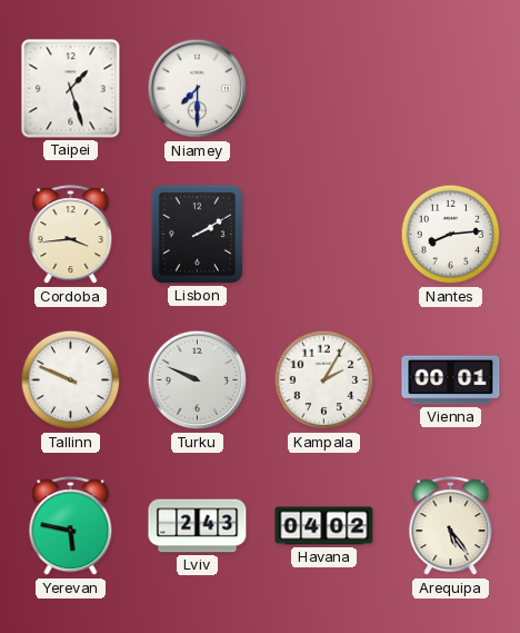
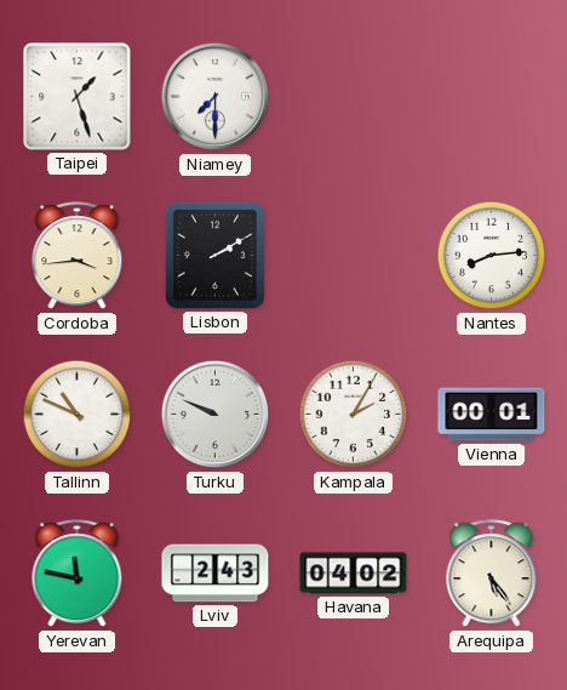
Tallinn: 9:49 -> 10:49
Yerevan: 5:47 -> 11:47
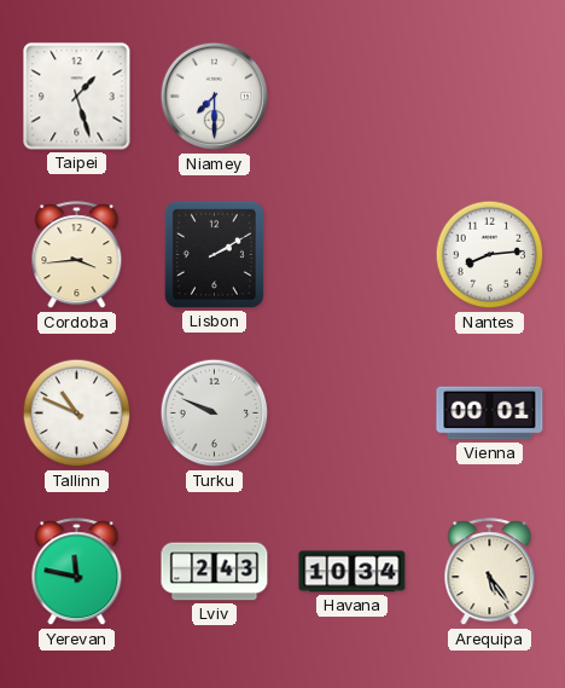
Kampala: 2:05 -> none
Havana: 04:02 -> 10:34
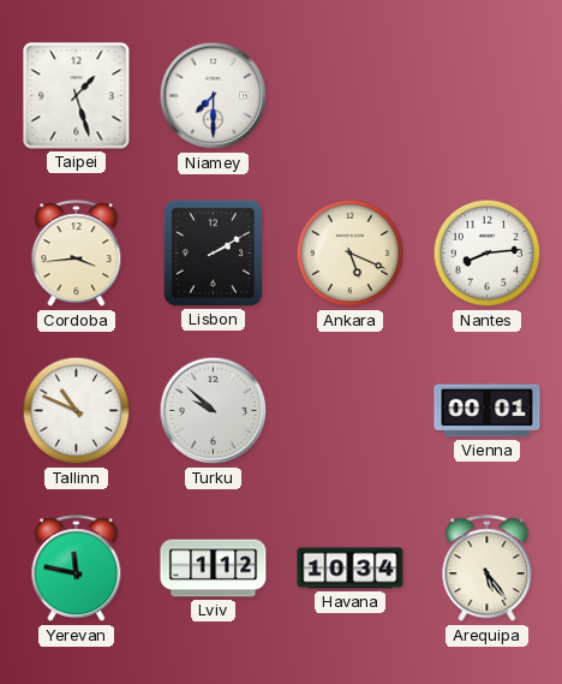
Ankara: none -> 5:19
Turku: 9:49 -> 9:52
Lviv: 2:43 -> 1:12
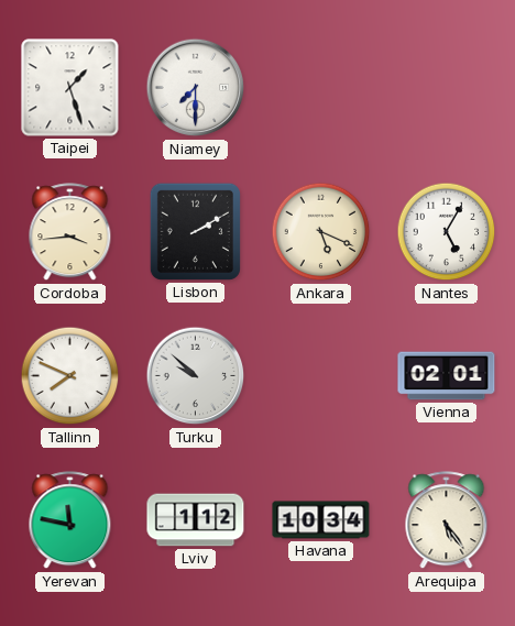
Nantes: 8:14 -> 5:05
Tallinn: 10:49 -> 7:49
Vienna: 00:01 -> 02:01
